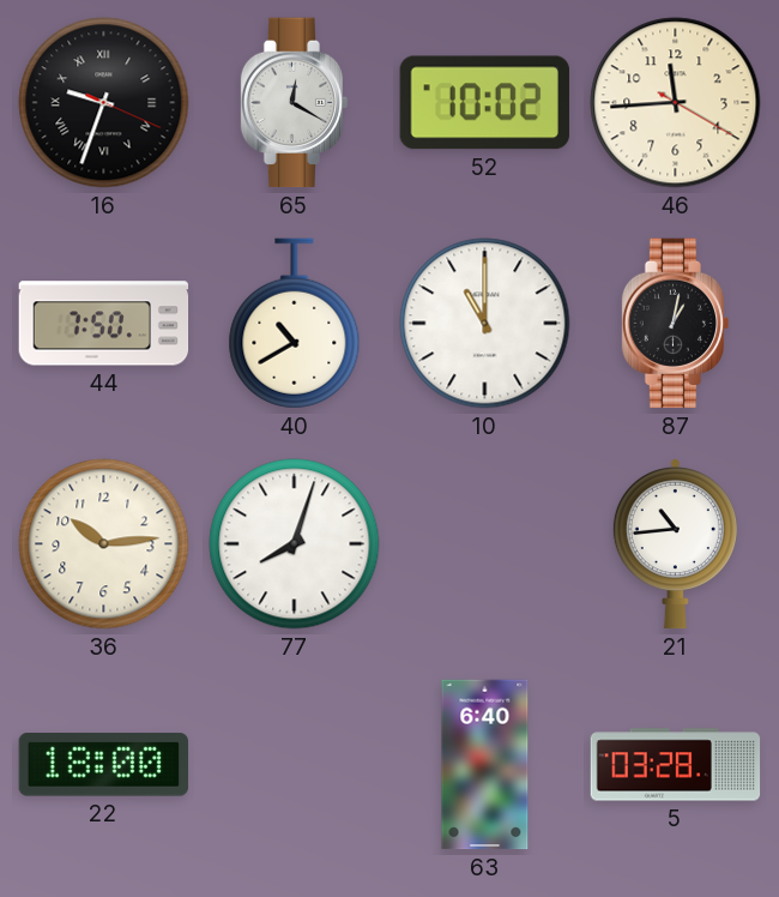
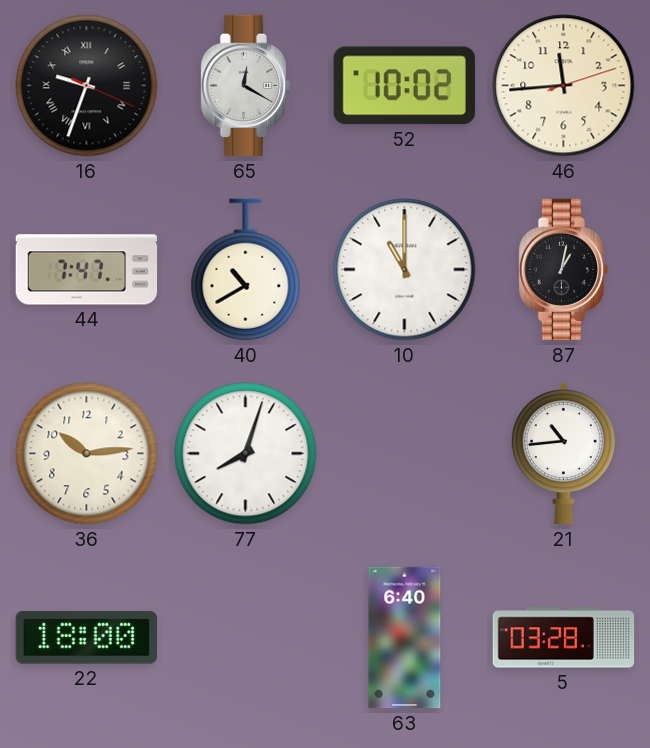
46: 11:44:20 -> 11:44:12
44: 7:50 -> 7:47
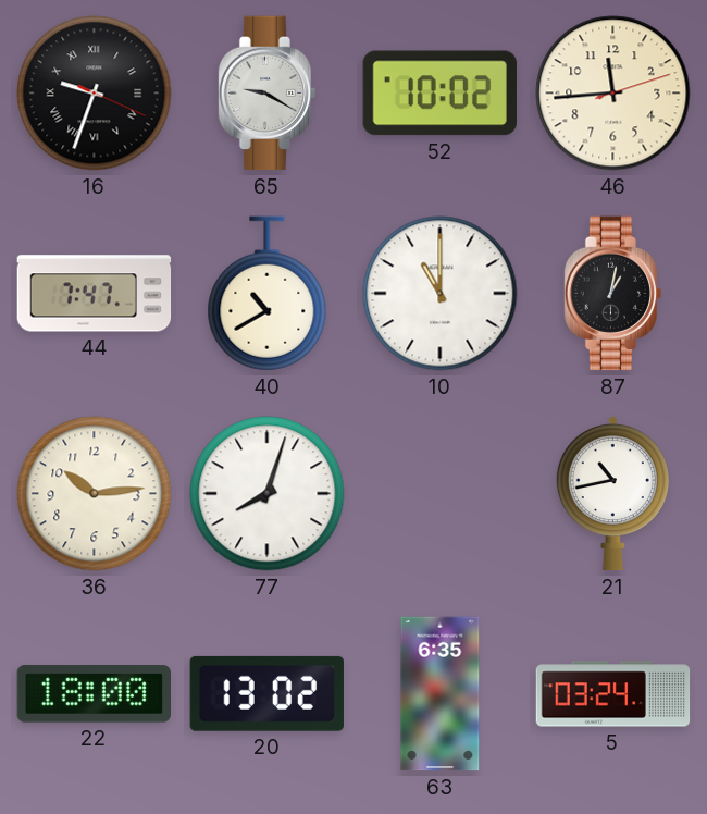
65: 12:20 -> 9:20
21: 10:44 -> 10:43
20: none -> 13:02
63: 6:40 -> 6:35
5: 03:28 -> 03:24
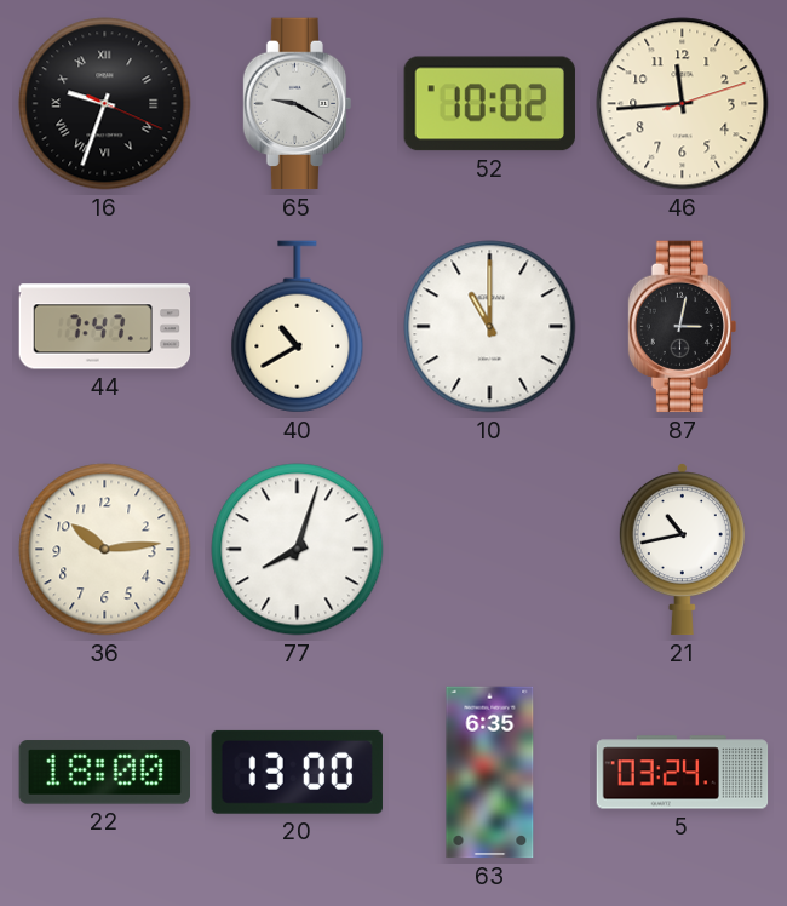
87: 1:02 -> 3:02
20: 13:02 -> 13:00
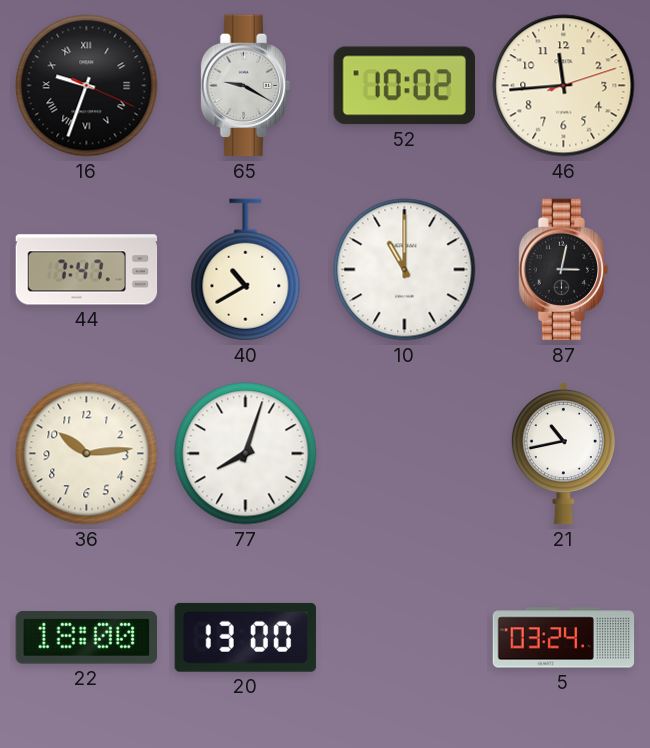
63: 6:35 -> none
